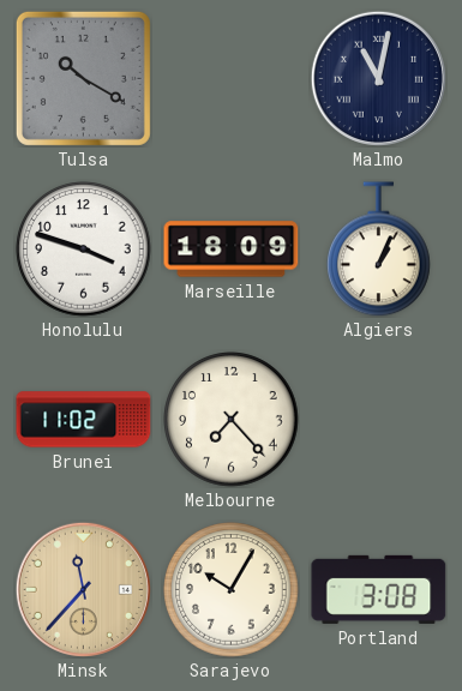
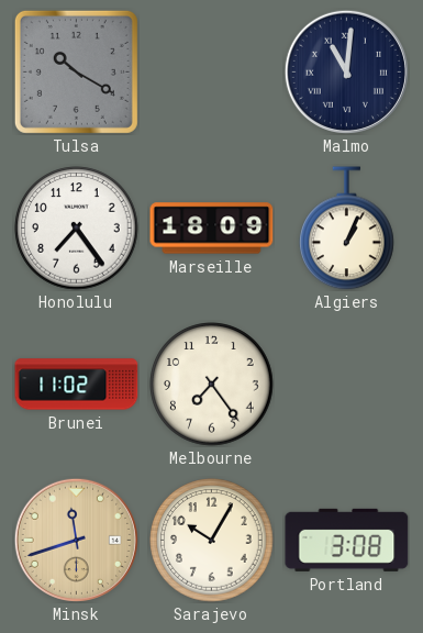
Malmo: 11:02 -> 11:01
Honolulu: 3:48 -> 7:24
Melbourne: 7:23 -> 7:24
Minsk: 11:37 -> 11:42
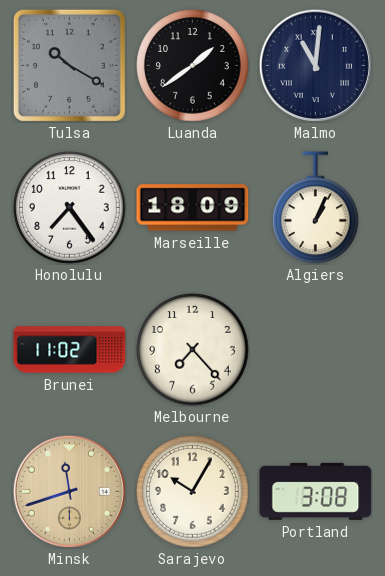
Luanda: none -> 1:39
Melbourne: 7:24 -> 7:23
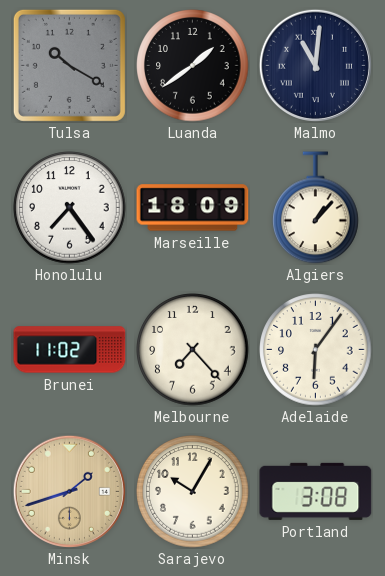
Algiers: 1:04 -> 1:07
Adelaide: none -> 6:06
Minsk: 11:42 -> 1:42
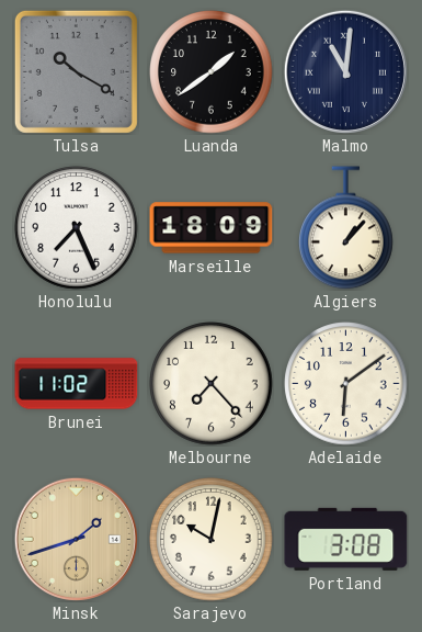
Honolulu: 7:24 -> 7:26
Adelaide: 6:06 -> 6:09
Sarajevo: 10:05 -> 10:02
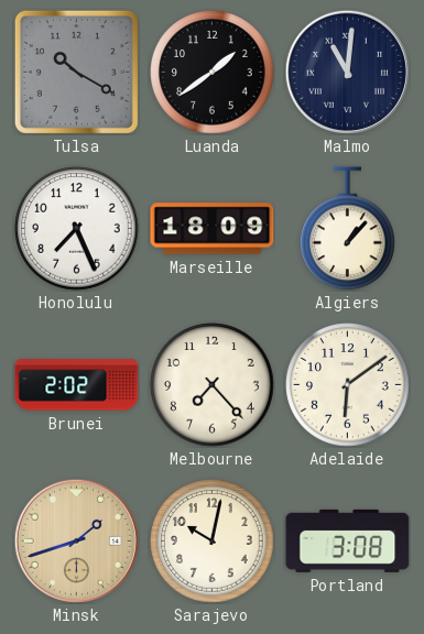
Brunei: 11:02 -> 2:02
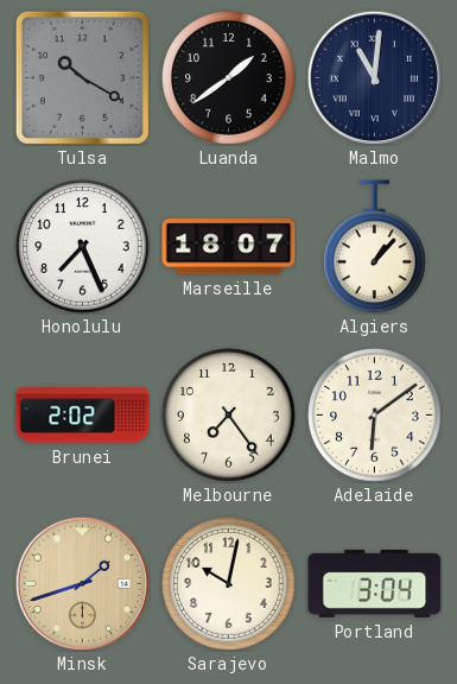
Marseille: 18:09 -> 18:07
Melbourne: 7:23 -> 7:24
Portland: 3:08 -> 3:04
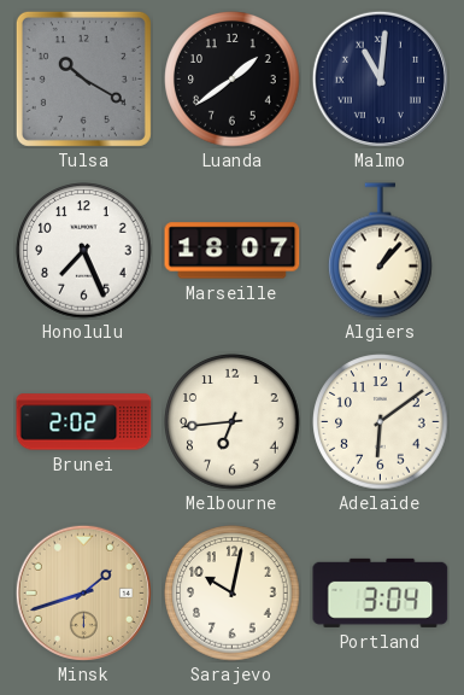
Melbourne: 7:24 -> 6:44
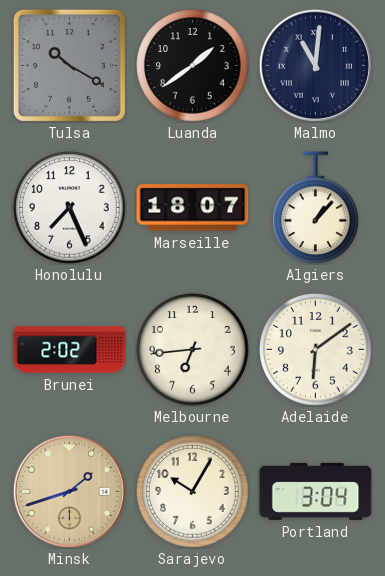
Sarajevo: 10:02 -> 10:05
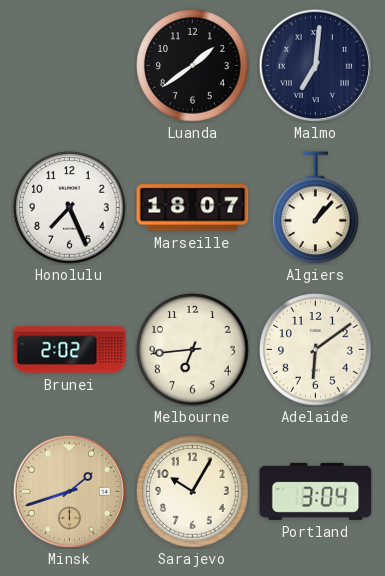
Tulsa: 10:20 -> none
Malmo: 11:01 -> 7:01
